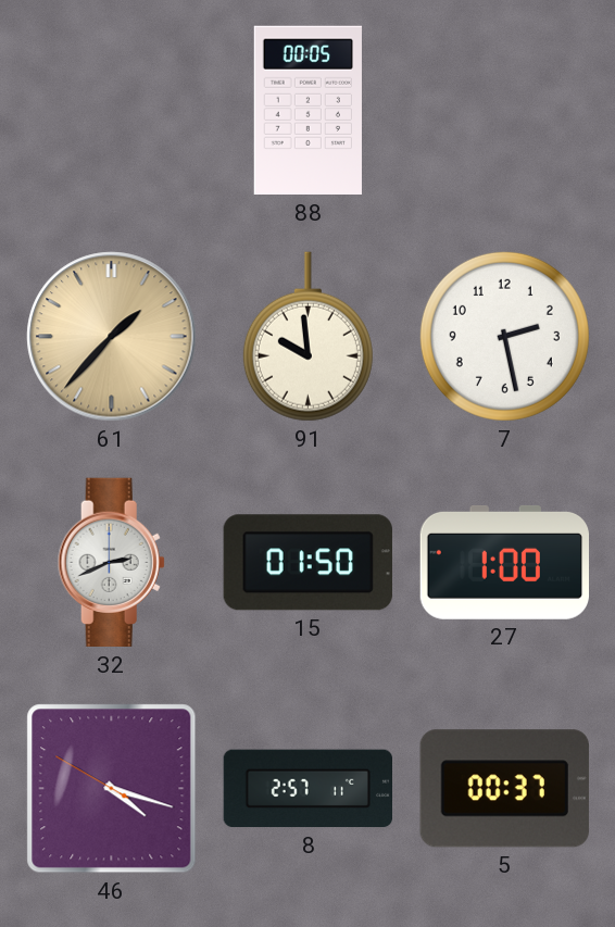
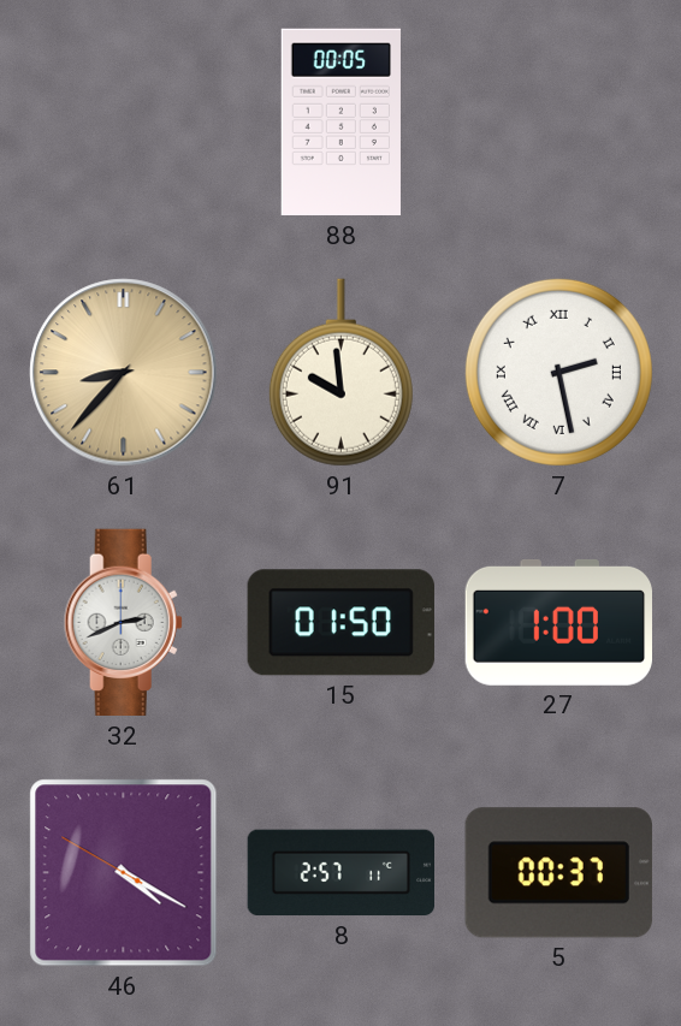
61: 1:37 -> 8:37
7 numerals: Arabic -> Roman
46: 4:17 -> 4:19
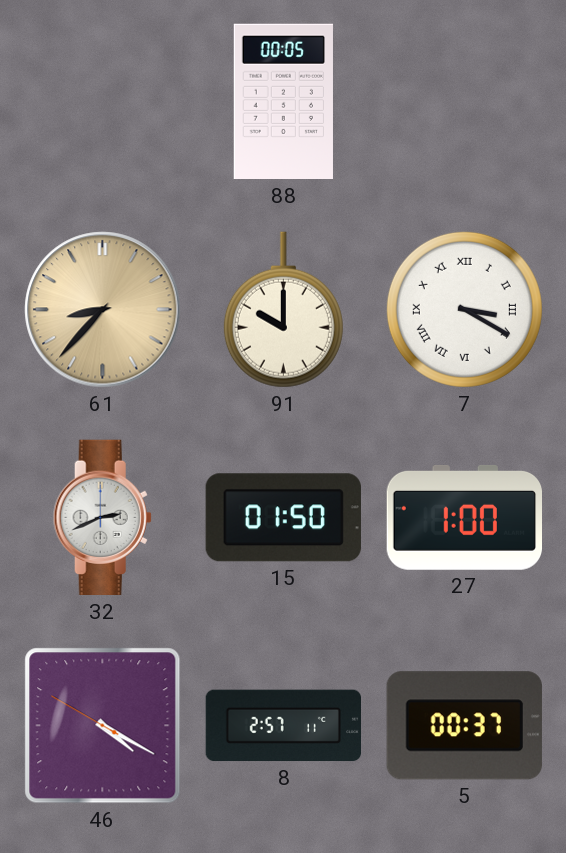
91: 9:59 -> 10:00
7: 2:28 -> 3:20
